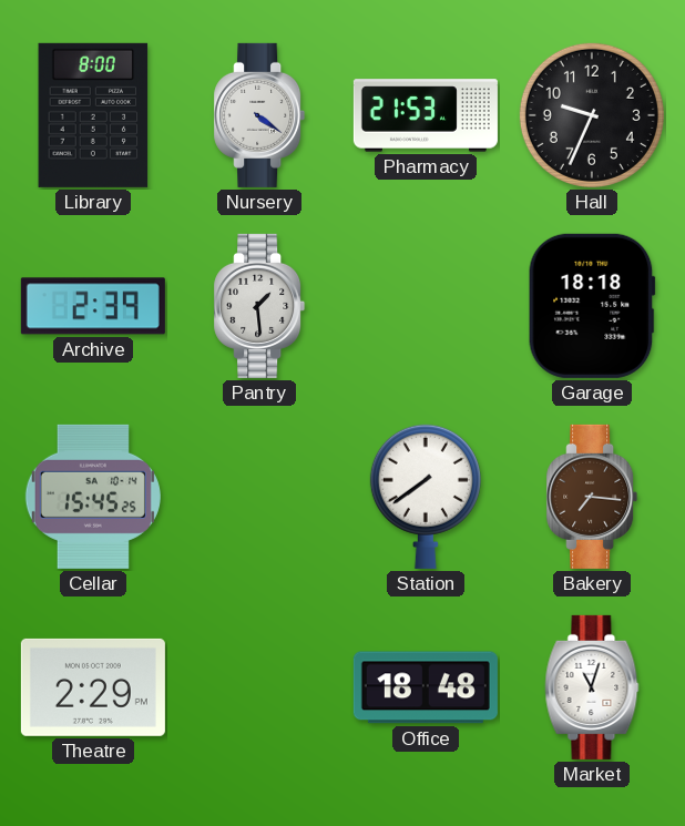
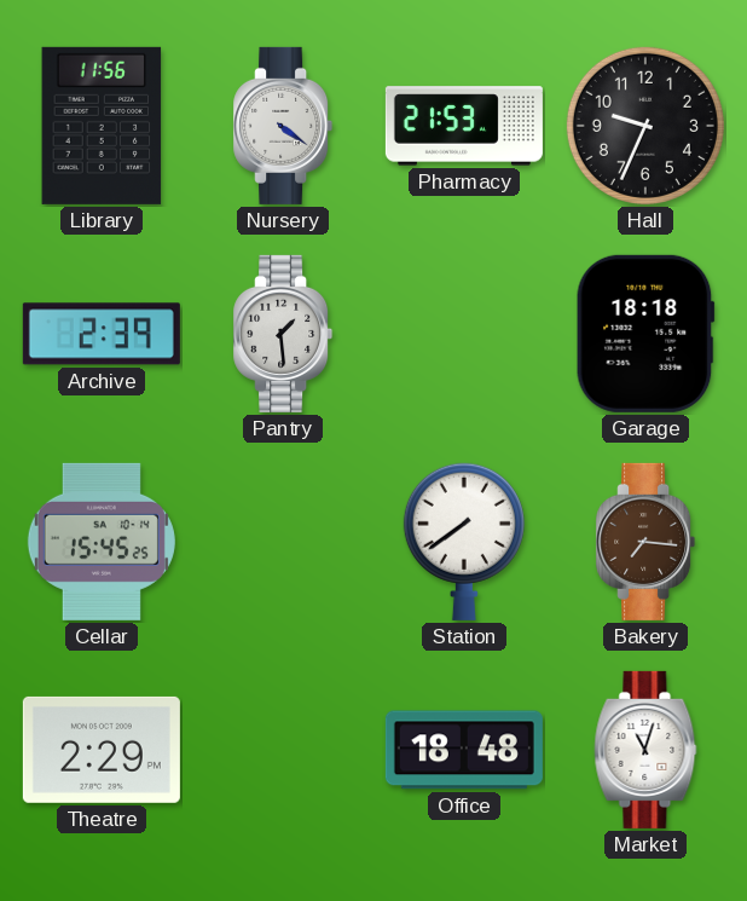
Library: 8:00 -> 11:56
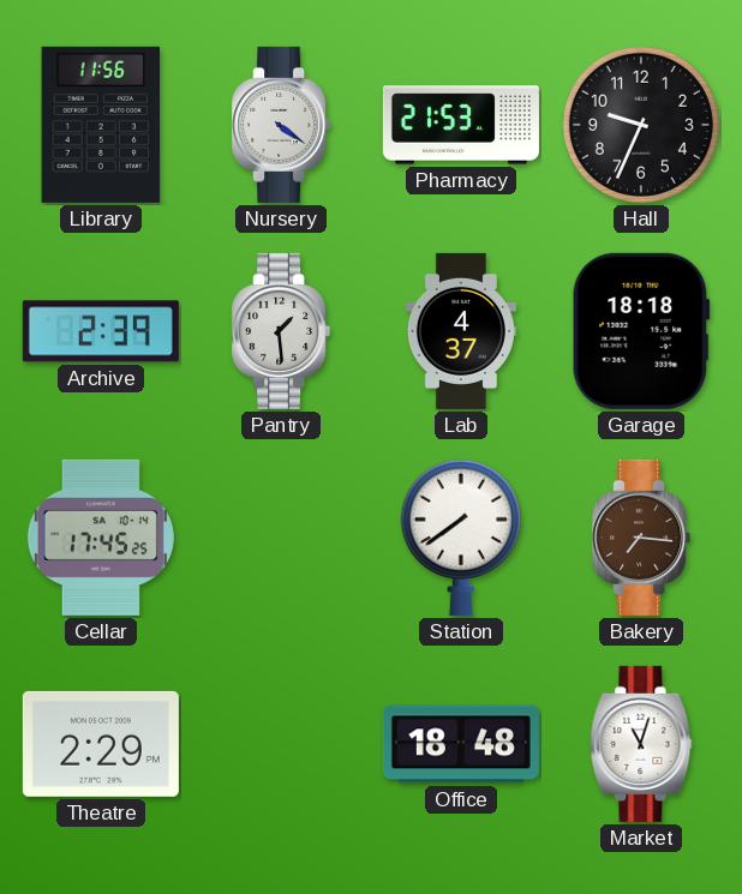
Lab: none -> 4:37
Cellar: 15:45 -> 17:45
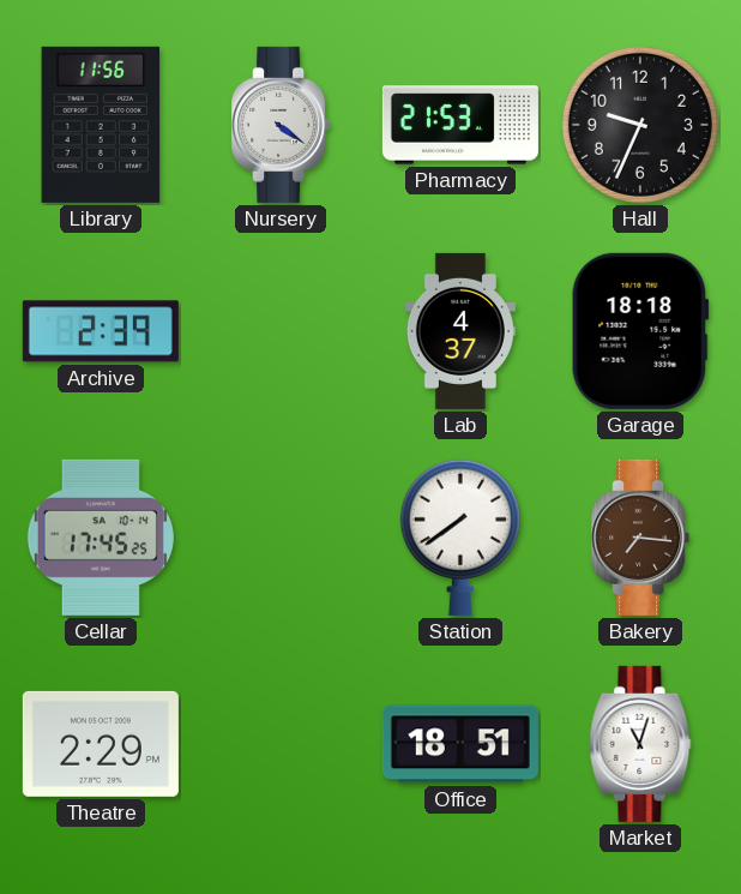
Pantry: 1:29 -> none
Office: 18:48 -> 18:51
